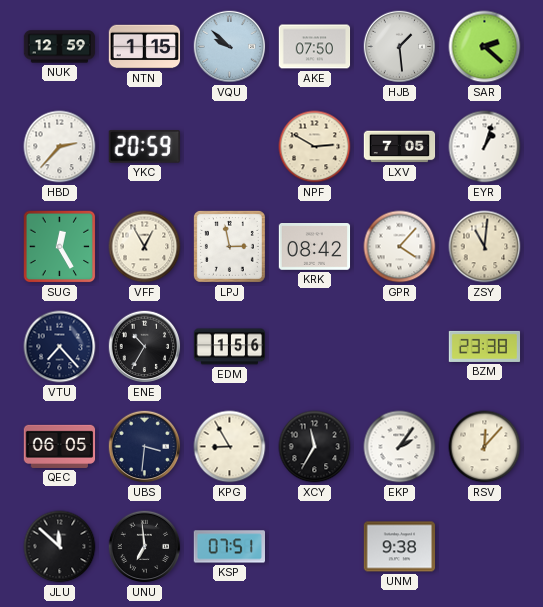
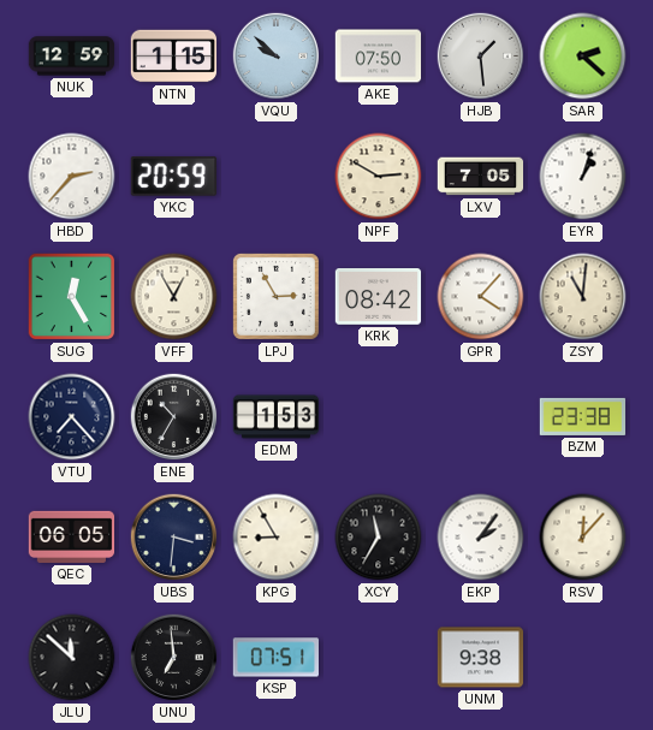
LPJ: 2:58 -> 2:55
EDM: 1:56 -> 1:53
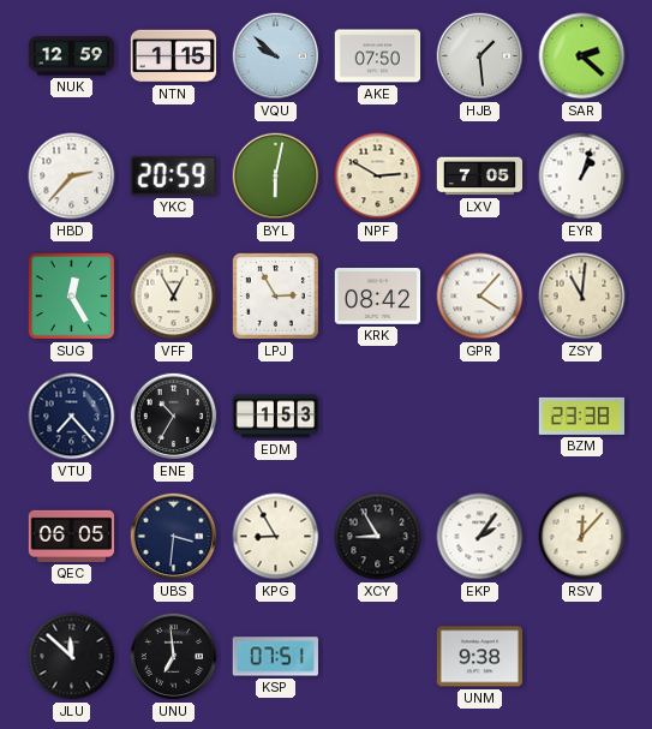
BYL: none -> 6:02
XCY: 11:35 -> 8:55
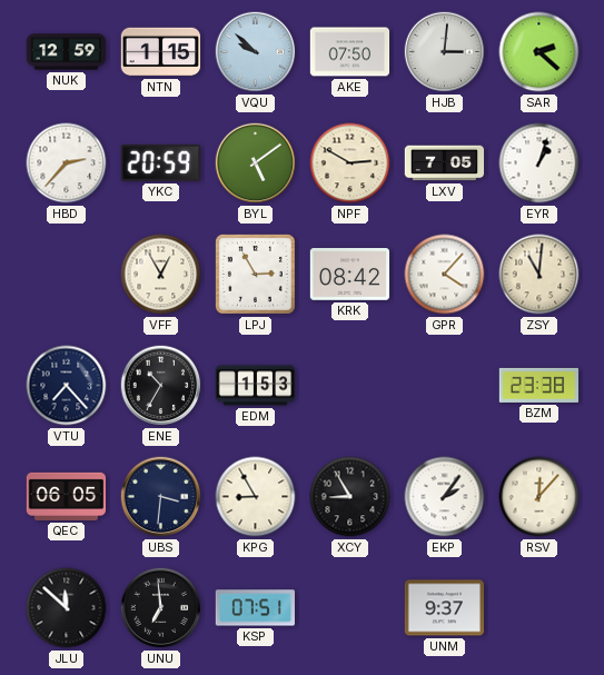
HJB: 1:29 -> 3:01
BYL: 6:02 -> 5:09
SUG: 12:25 -> none
UNM: 9:38 -> 9:37
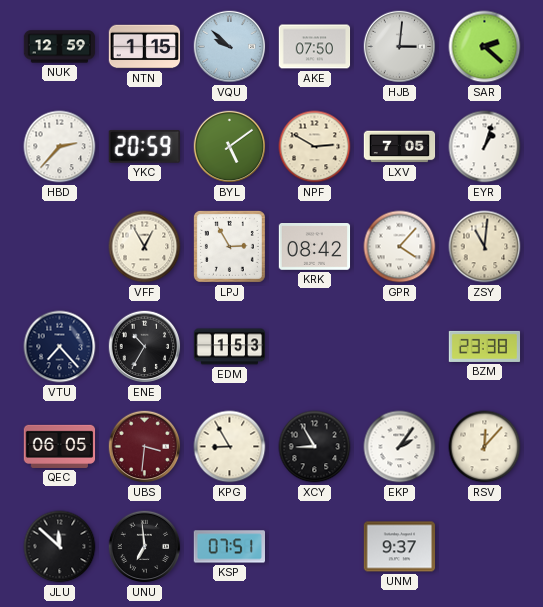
UBS dial: navy -> burgundy
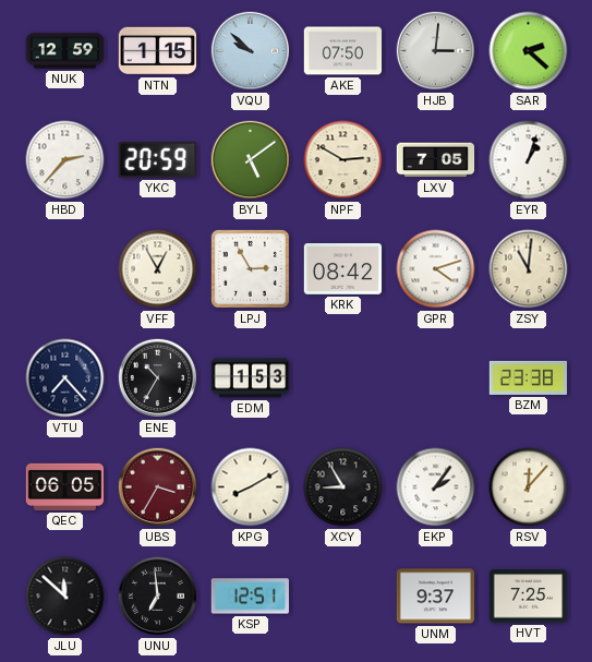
GPR: 4:07 -> 4:12
UBS: 3:31 -> 3:35
KPG: 8:55 -> 8:10
KSP: 07:51 -> 12:51
HVT: none -> 7:25
